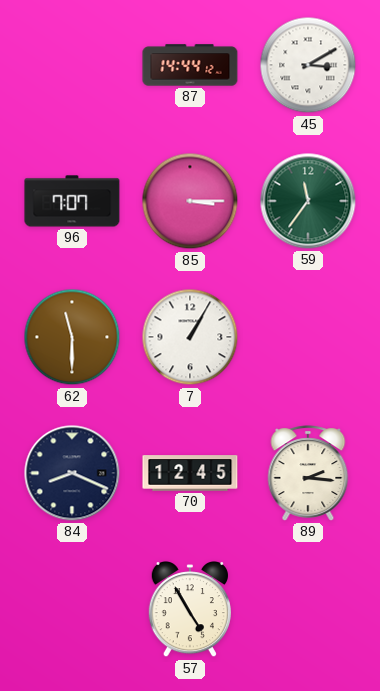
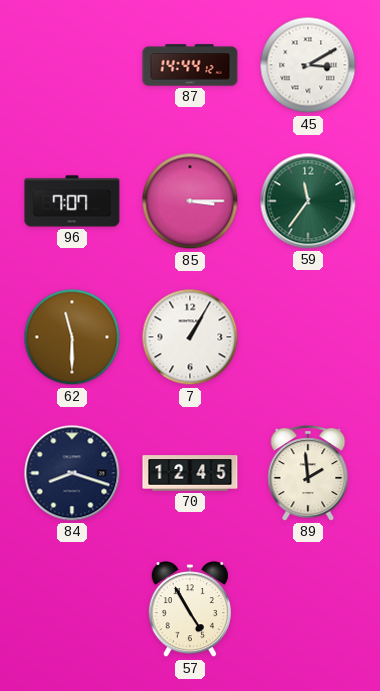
84: 8:19 -> 8:18
89: 2:16 -> 1:59
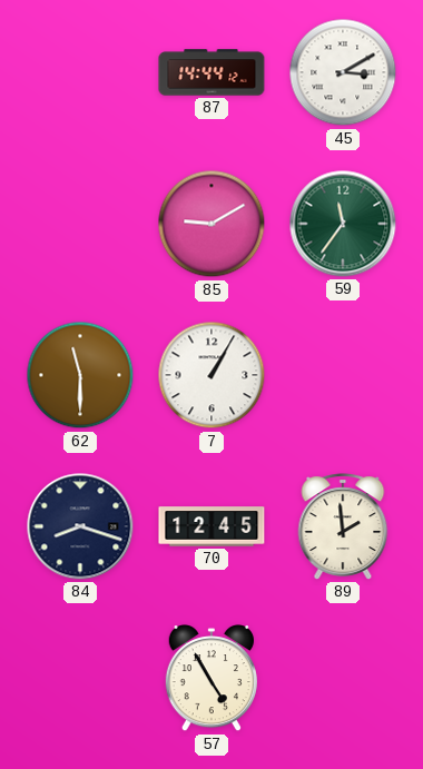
96: 7:07 -> none
85: 3:15 -> 9:10
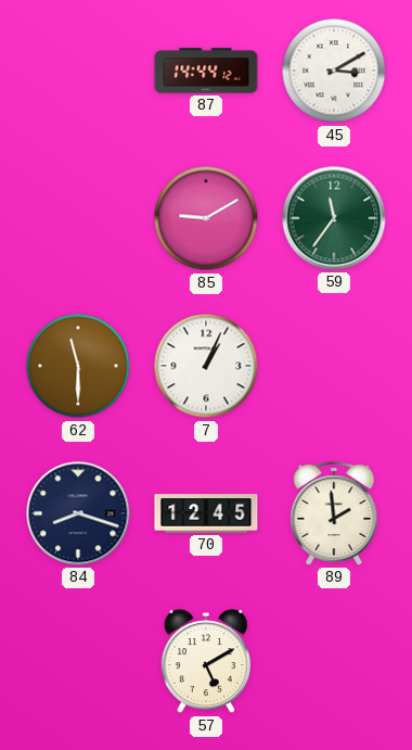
7: 1:05 -> 1:04
57: 4:55 -> 5:10
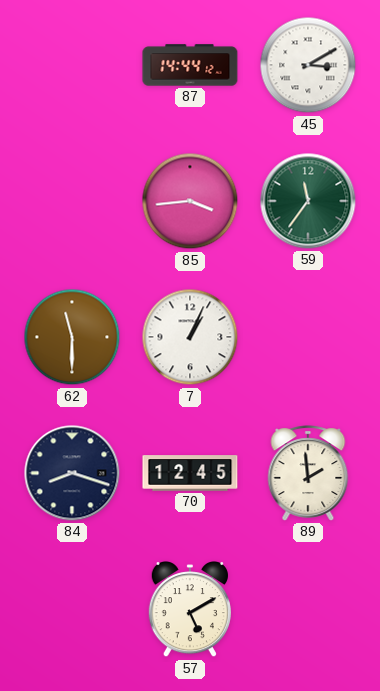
85: 9:10 -> 3:44
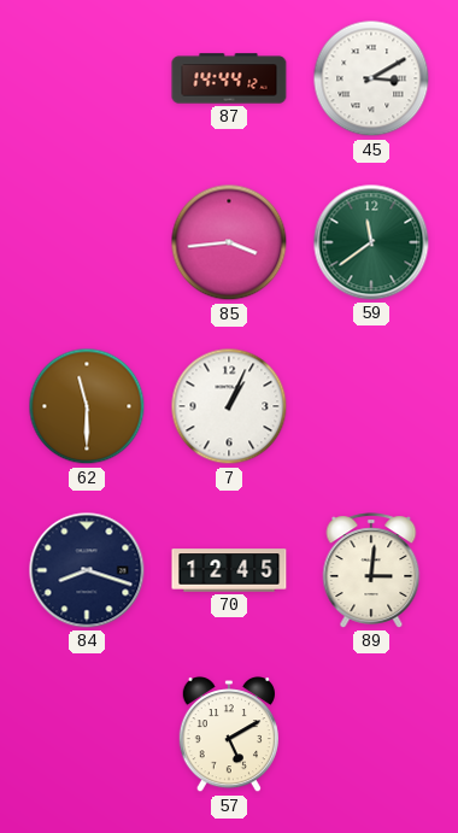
59: 11:36 -> 11:39
89: 1:59 -> 3:01
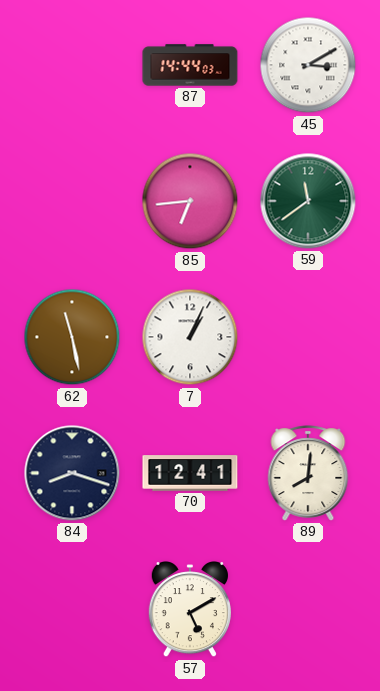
87: 14:44:12 -> 14:44:03
85: 3:44 -> 6:44
62: 11:30 -> 11:28
70: 12:45 -> 12:41
89: 3:01 -> 8:01
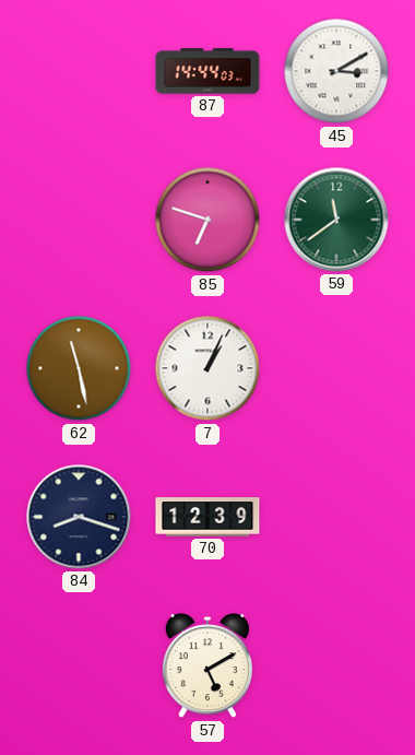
85: 6:44 -> 6:48
70: 12:41 -> 12:39
89: 8:01 -> none
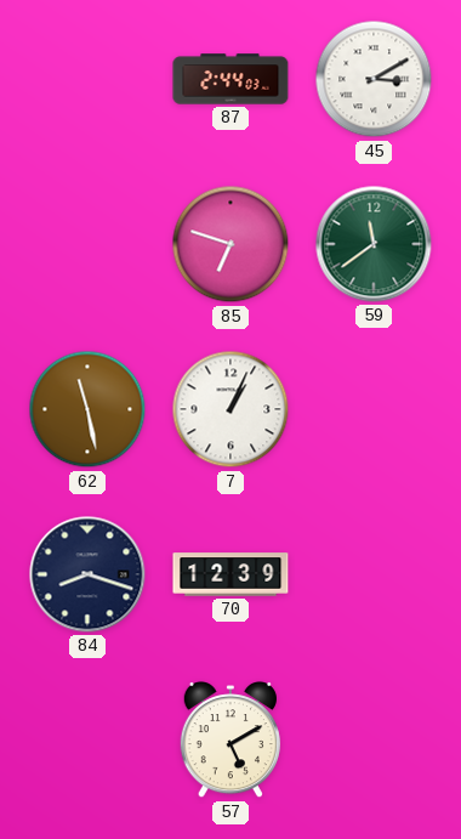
87: 14:44 -> 2:44
